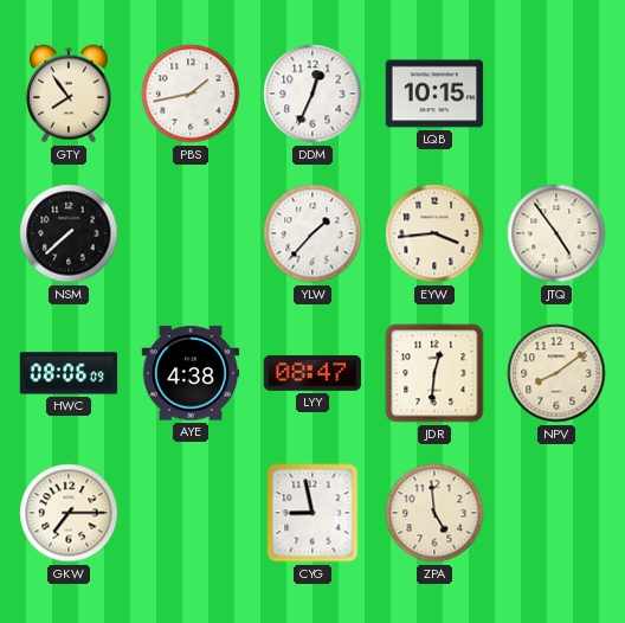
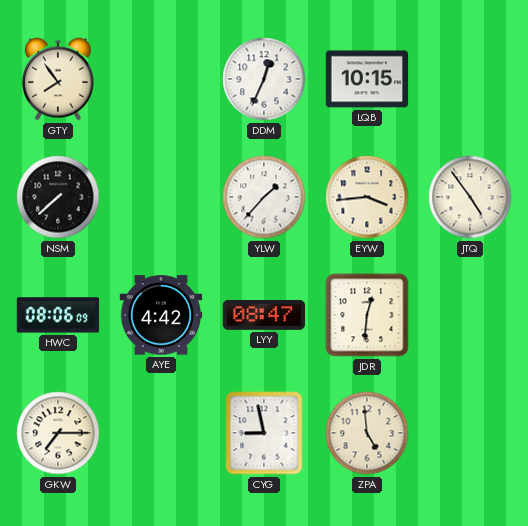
PBS: 1:43 -> none
AYE: 4:38 -> 4:42
NPV: 8:09 -> none
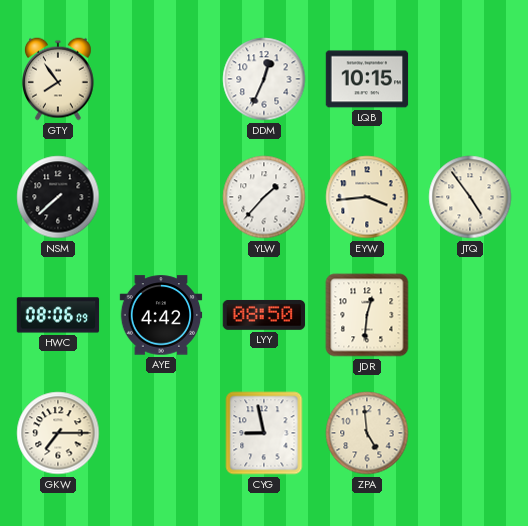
LYY: 08:47 -> 08:50
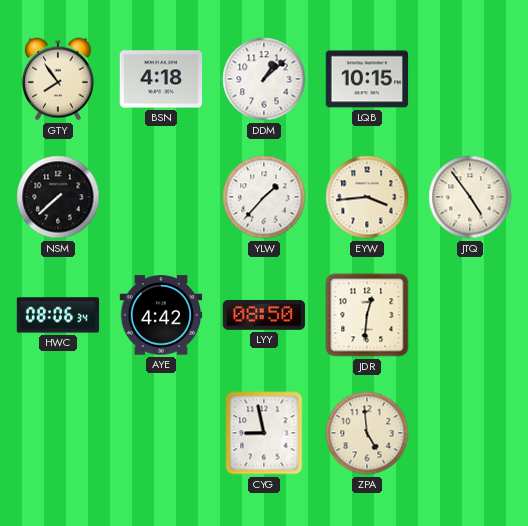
BSN: none -> 4:18
DDM: 12:34 -> 1:08
HWC: 08:06:09 -> 08:06:34
GKW: 7:15 -> none
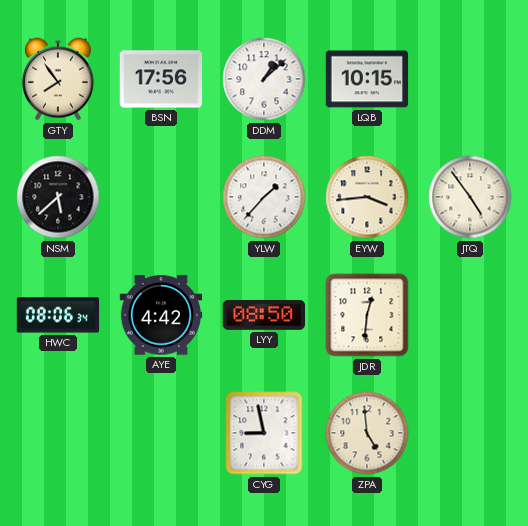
BSN: 4:18 -> 17:56
NSM: 7:38 -> 5:38
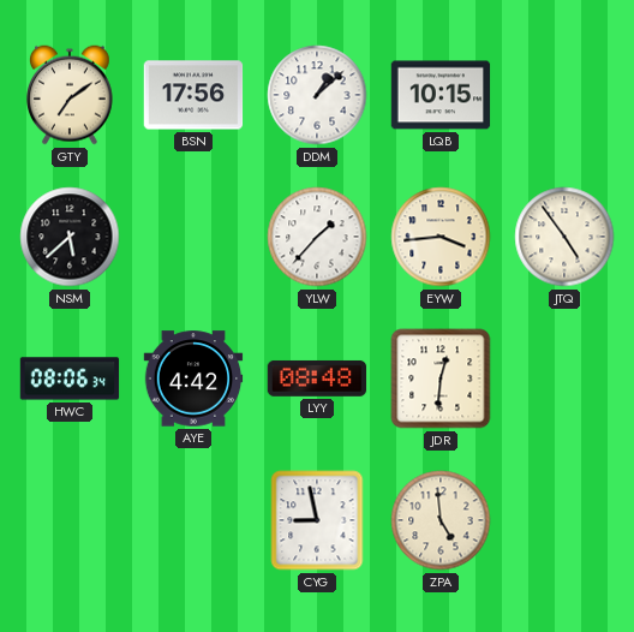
GTY: 7:54 -> 7:09
LYY: 08:50 -> 08:48
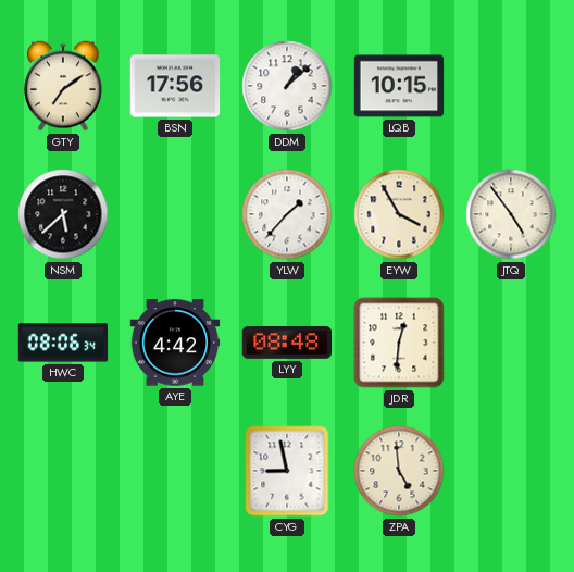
EYW: 3:44 -> 3:55
